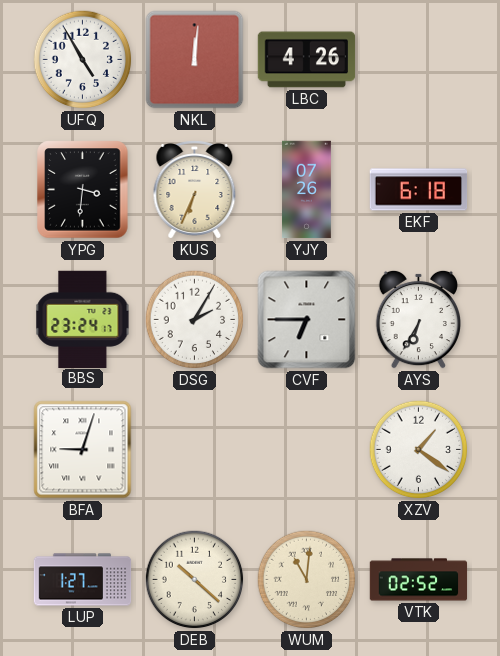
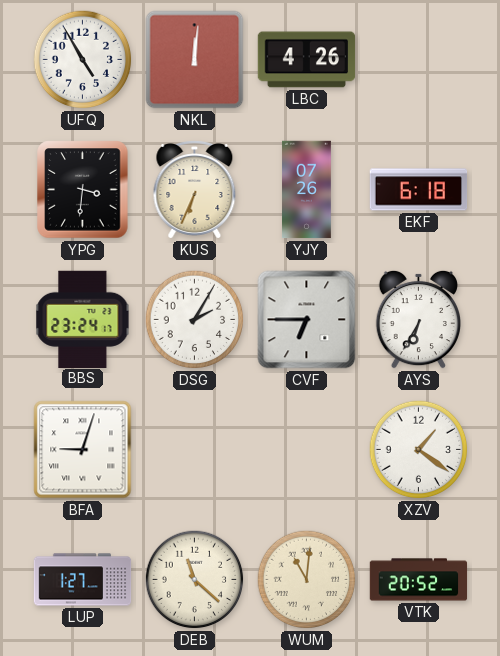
DEB: 10:22 -> 11:22
VTK: 02:52 -> 20:52
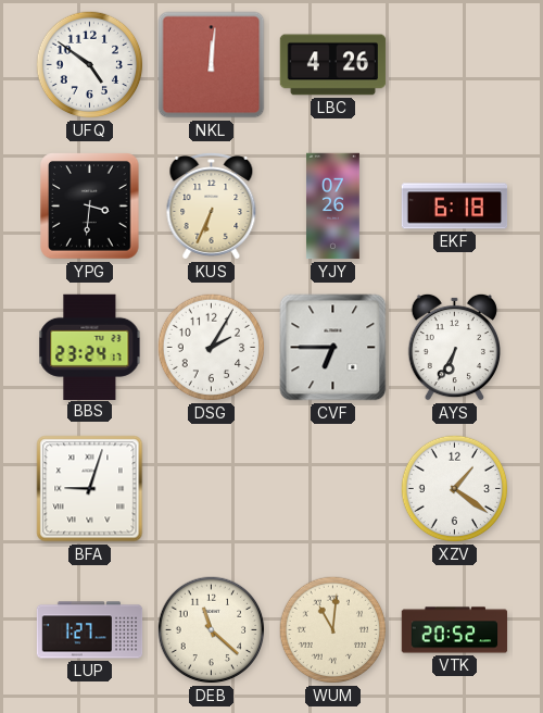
UFQ: 4:55 -> 4:51
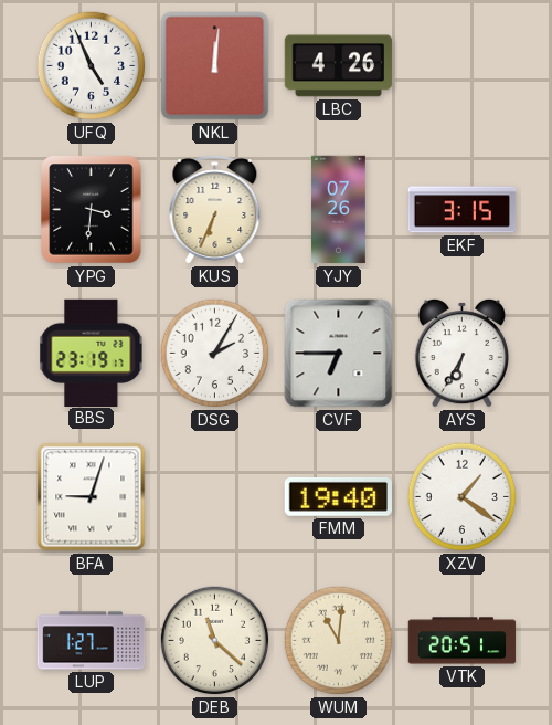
UFQ: 4:51 -> 4:56
EKF: 6:18 -> 3:15
BBS: 23:24 -> 23:19
FMM: none -> 19:40
VTK: 20:52 -> 20:51
